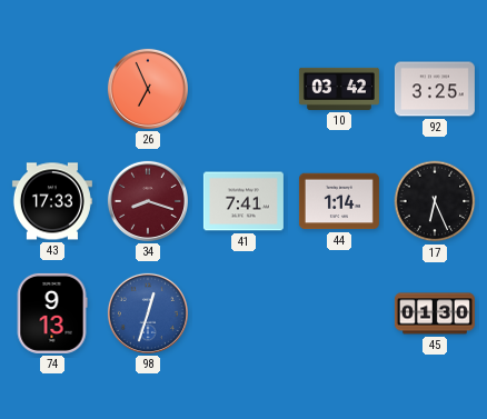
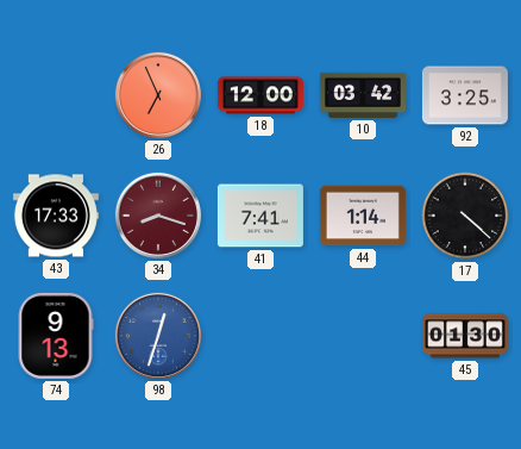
18: none -> 12:00
17: 6:26 -> 4:22
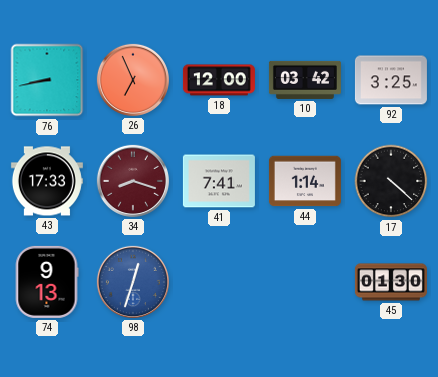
76: none -> 8:43
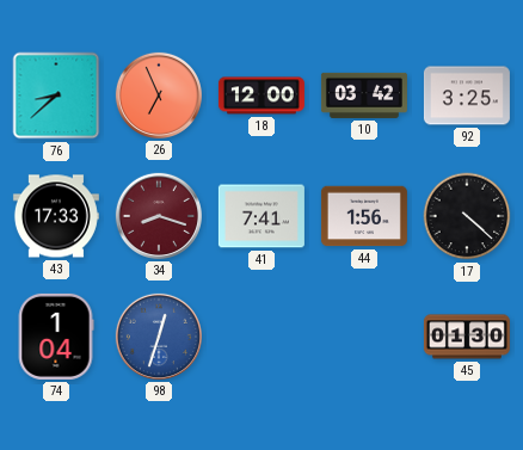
76: 8:43 -> 8:38
44: 1:14 -> 1:56
74: 9:13 -> 1:04
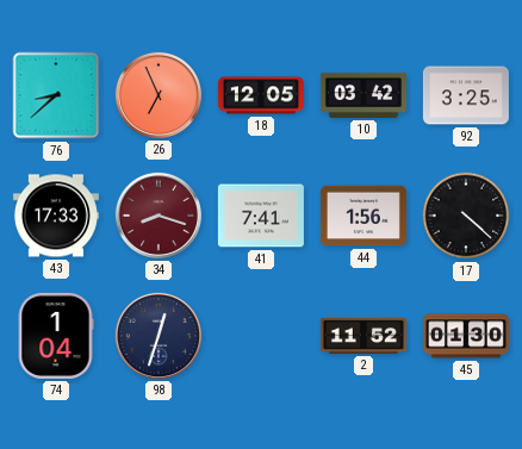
18: 12:00 -> 12:05
98 dial: blue -> navy
2: none -> 11:52
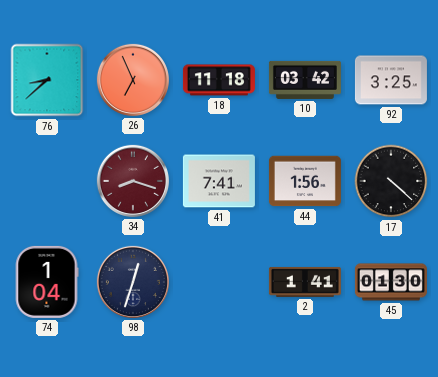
18: 12:05 -> 11:18
43: 17:33 -> none
2: 11:52 -> 1:41
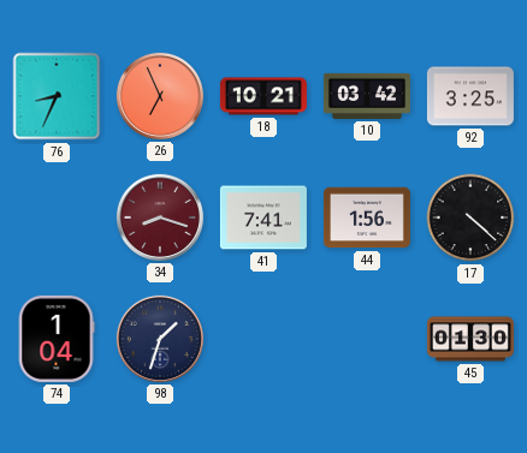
76: 8:38 -> 8:34
18: 11:18 -> 10:21
98: 12:33 -> 1:33
2: 1:41 -> none
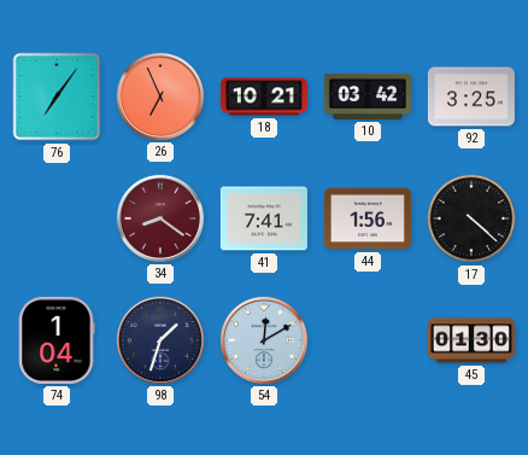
76: 8:34 -> 7:06
34: 8:18 -> 8:21
54: none -> 12:10
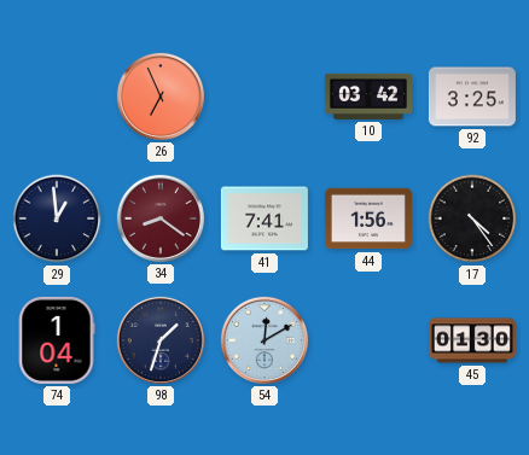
76: 7:06 -> none
18: 10:21 -> none
29: none -> 12:59
17: 4:22 -> 4:24
